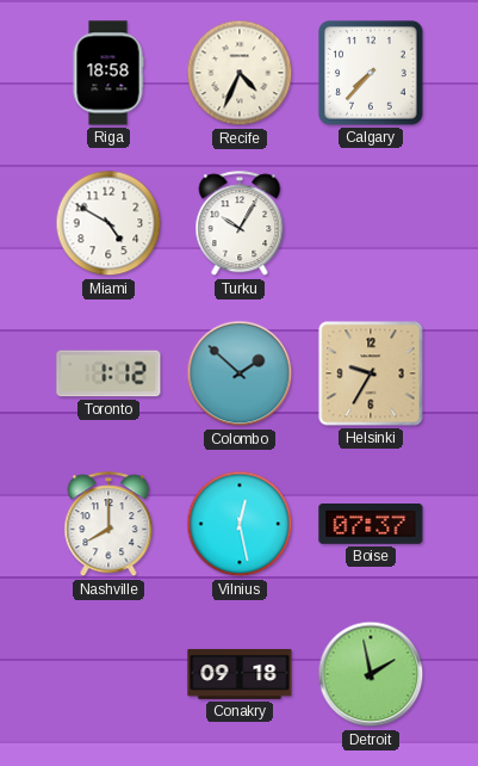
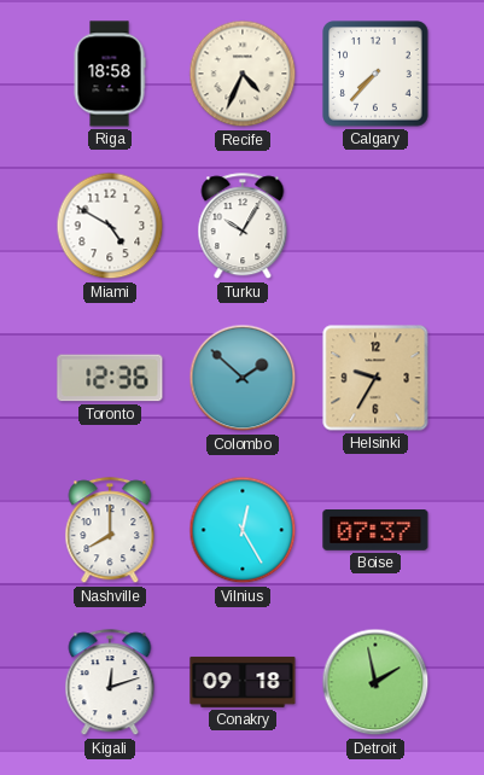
Toronto: 1:12 -> 12:36
Vilnius: 12:28 -> 12:25
Kigali: none -> 12:12
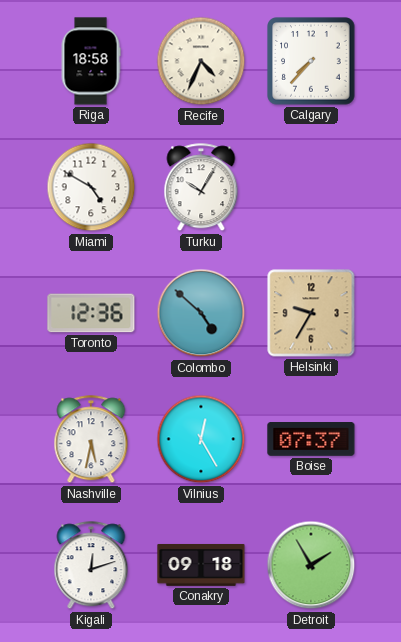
Colombo: 1:52 -> 4:52
Nashville: 8:00 -> 5:32
Detroit: 1:58 -> 1:55
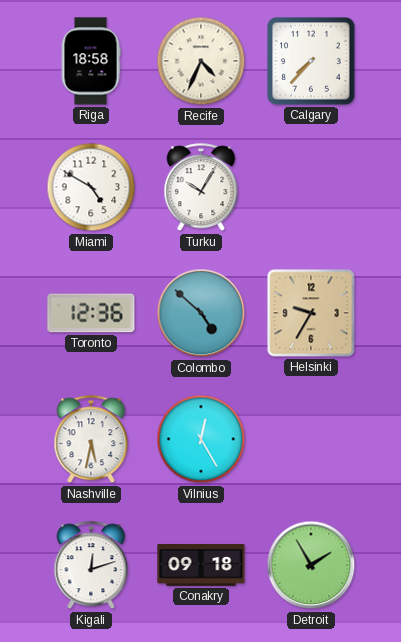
Boise: 07:37 -> none
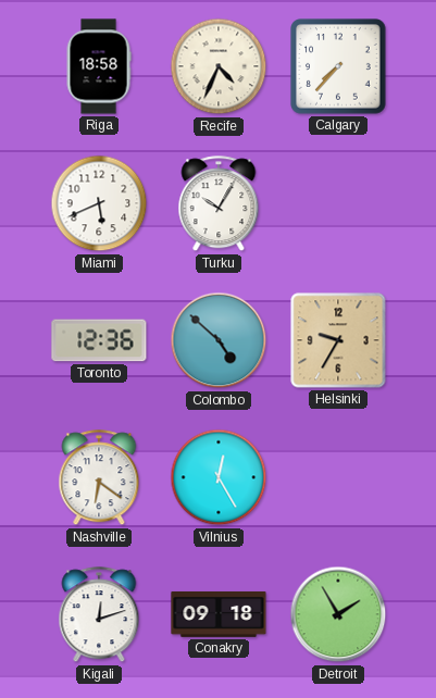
Miami: 4:50 -> 5:41
Nashville: 5:32 -> 6:21
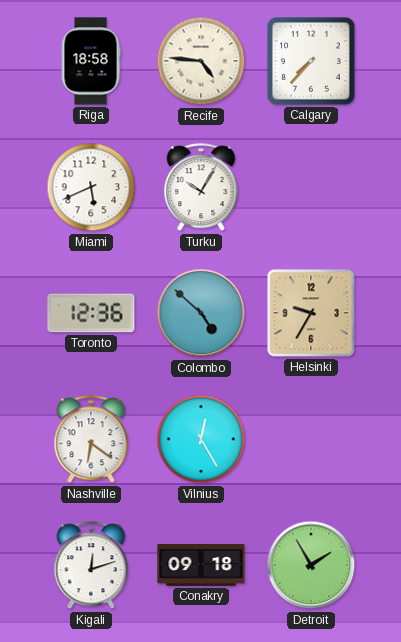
Recife: 4:34 -> 4:46
